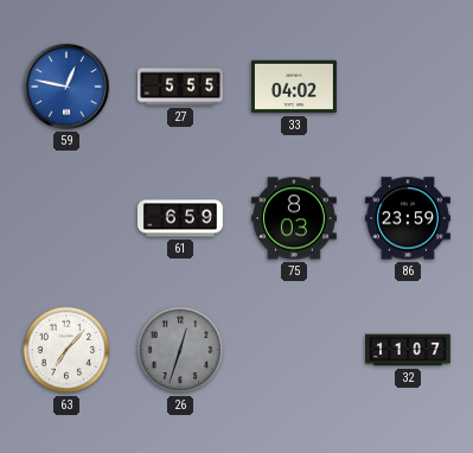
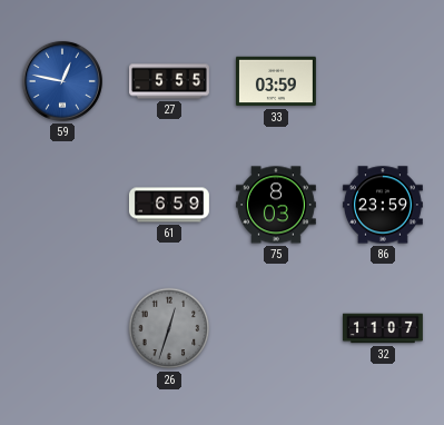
33: 04:02 -> 03:59
63: 7:07 -> none
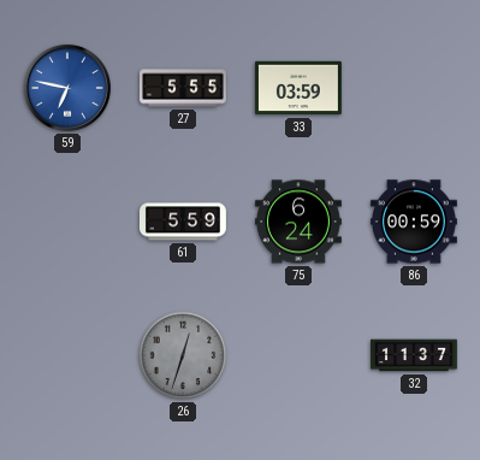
59: 12:47 -> 6:47
61: 6:59 -> 5:59
75: 8:03 -> 6:24
86: 23:59 -> 00:59
32: 11:07 -> 11:37
